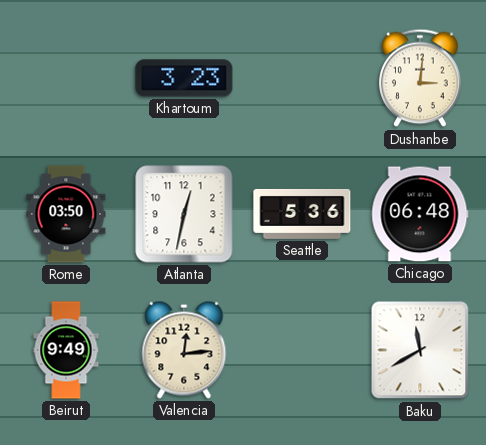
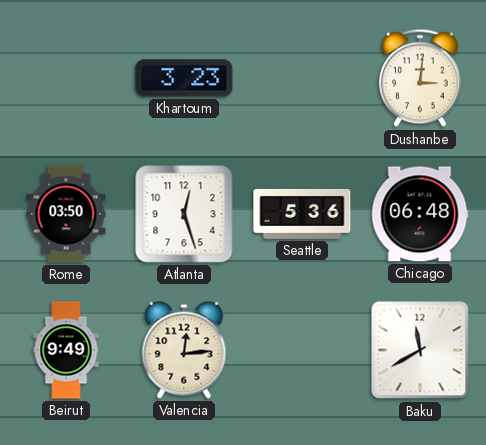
Atlanta: 12:32 -> 12:27
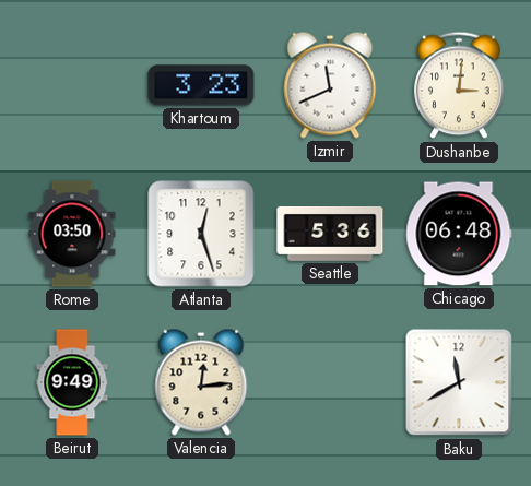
Izmir: none -> 11:41
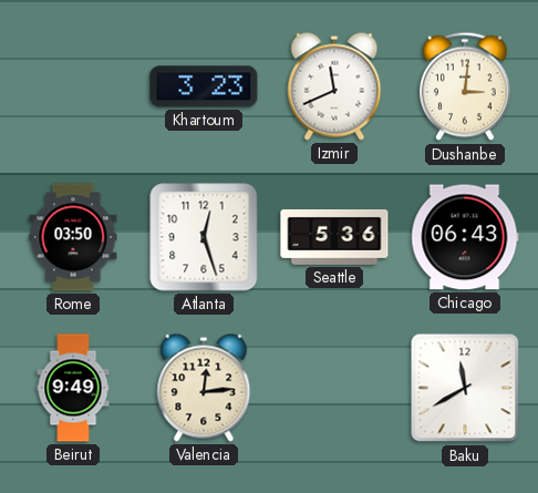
Chicago: 06:48 -> 06:43
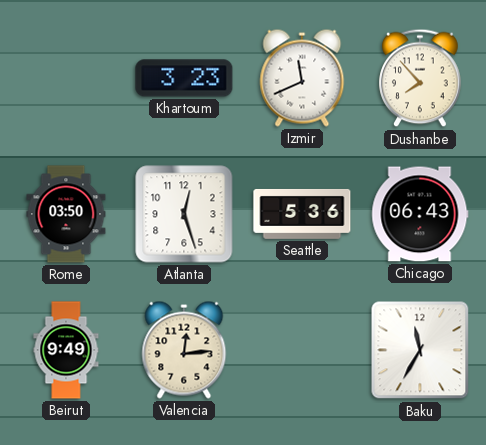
Dushanbe: 3:01 -> 7:53
Baku: 11:40 -> 11:35
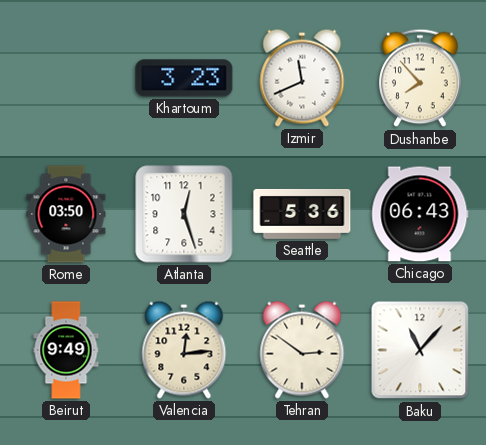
Tehran: none -> 2:51
Baku: 11:35 -> 11:07
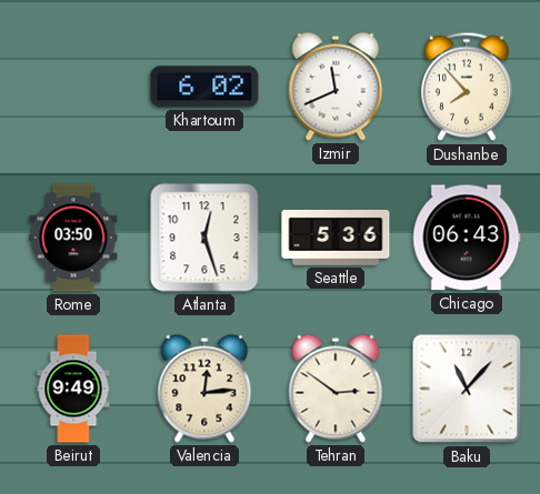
Khartoum: 3:23 -> 6:02
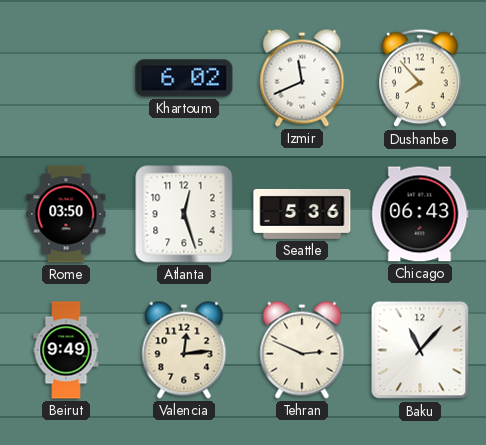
Tehran: 2:51 -> 2:49
